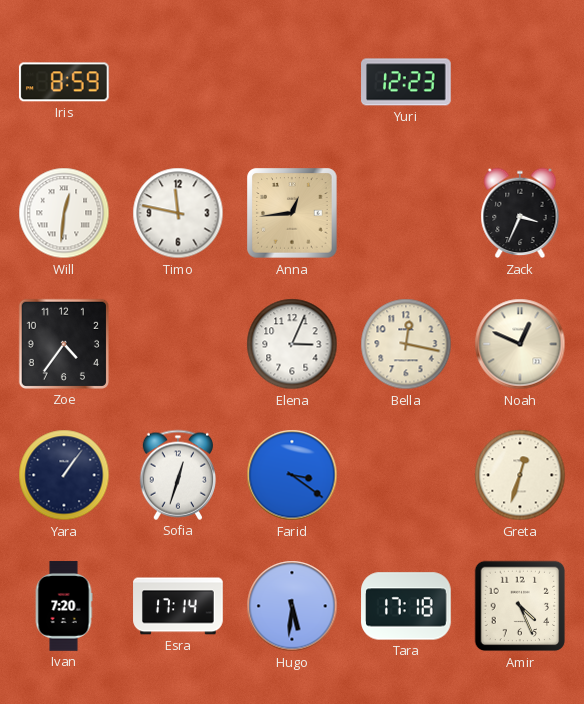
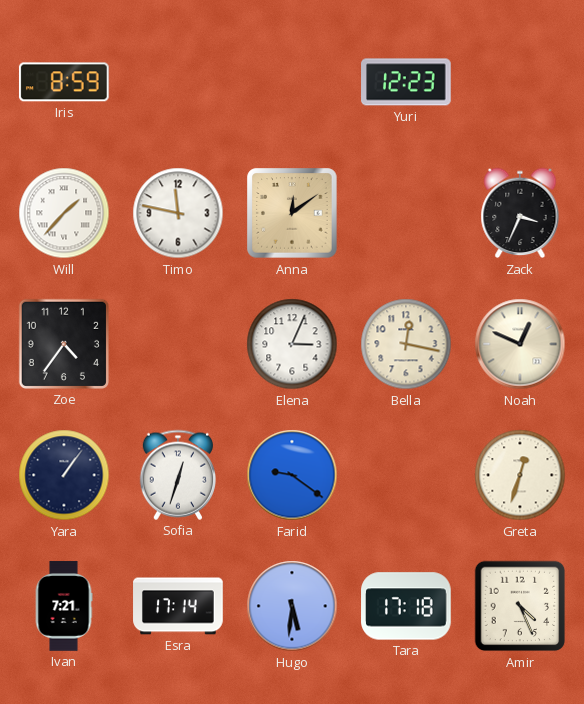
Will: 12:31 -> 1:37
Anna: 12:44 -> 12:09
Farid: 3:21 -> 9:21
Ivan: 7:20 -> 7:21
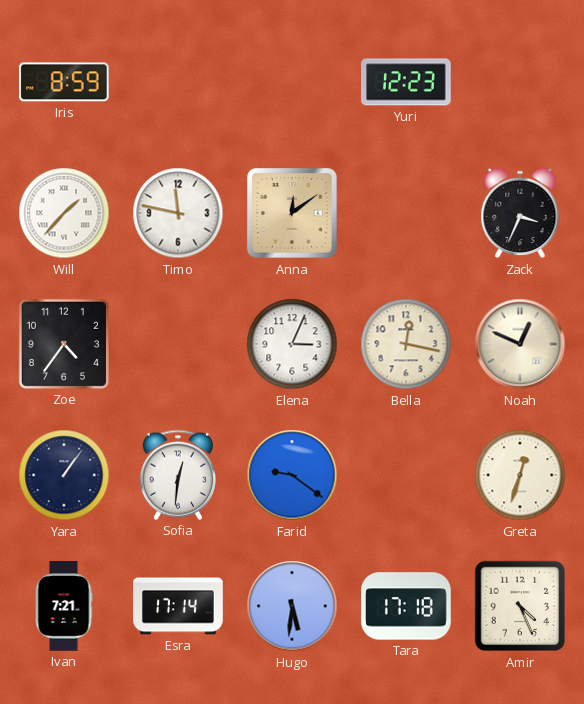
Sofia: 12:33 -> 12:31
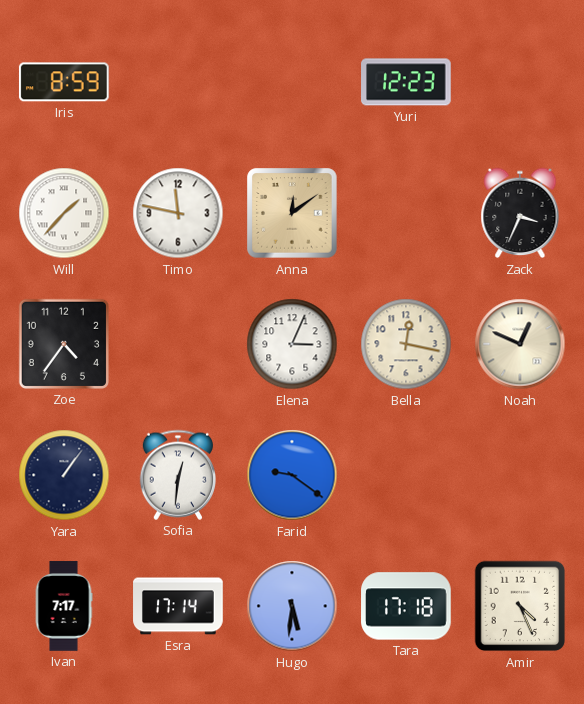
Greta: 12:33 -> none
Ivan: 7:21 -> 7:17
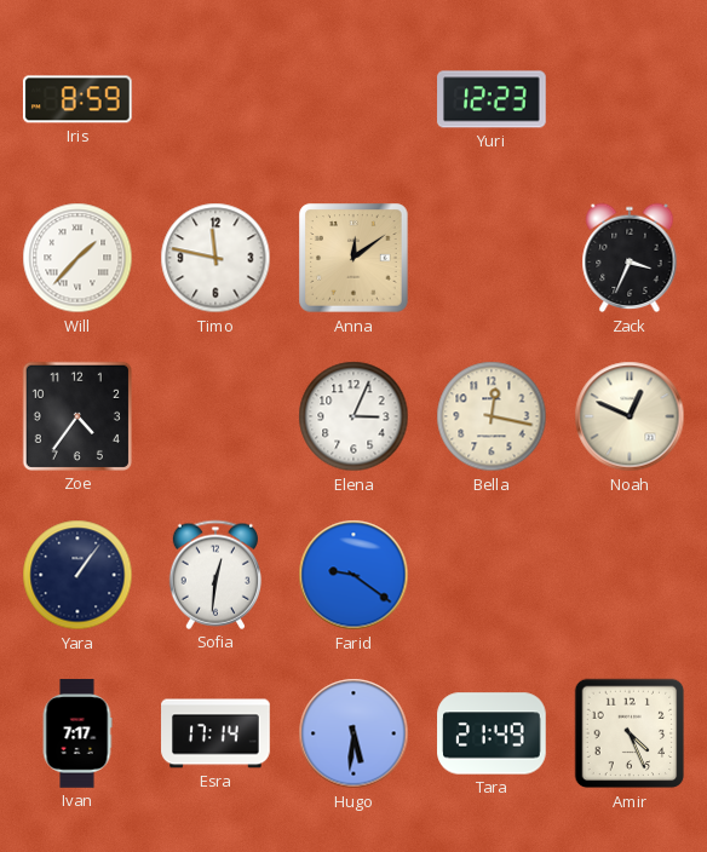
Tara: 17:18 -> 21:49
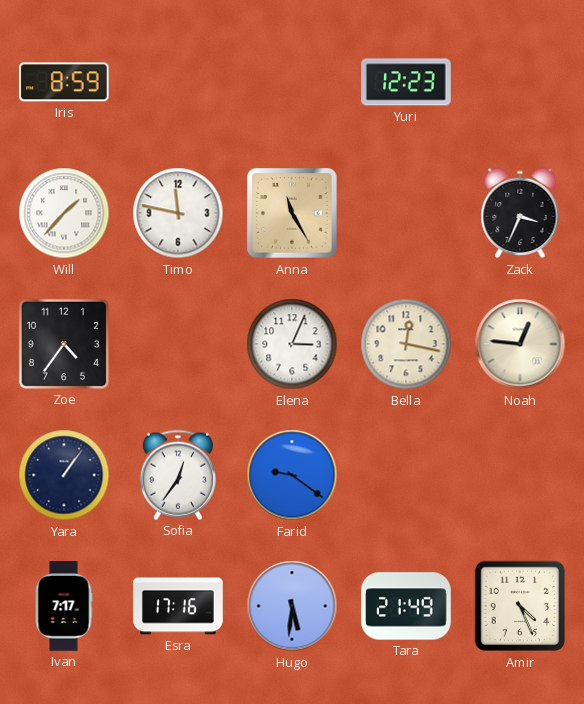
Anna: 12:09 -> 11:25
Noah: 12:49 -> 12:46
Sofia: 12:31 -> 12:36
Esra: 17:14 -> 17:16
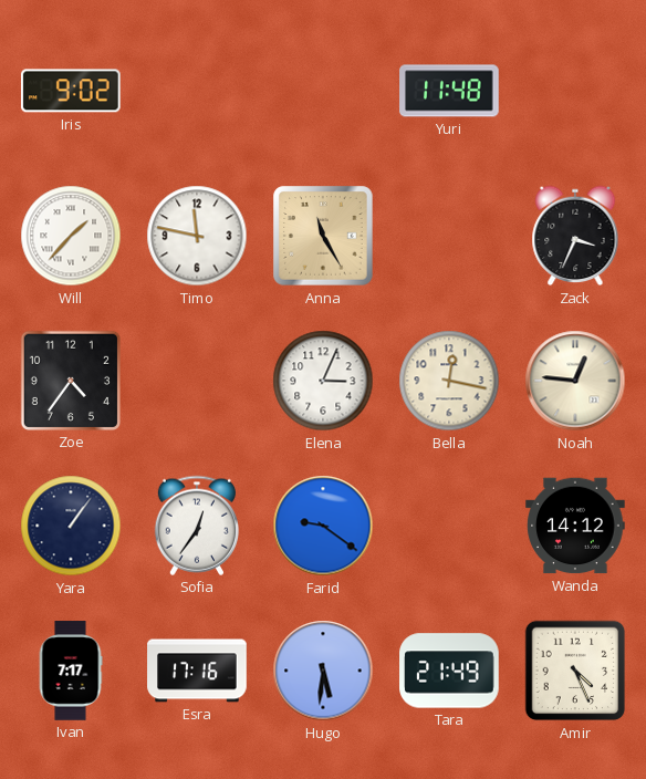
Iris: 8:59 -> 9:02
Yuri: 12:23 -> 11:48
Wanda: none -> 14:12
